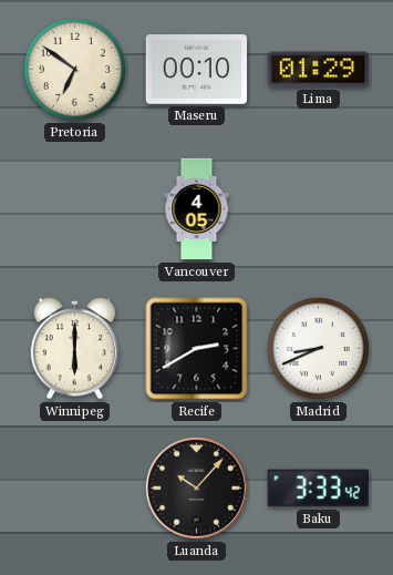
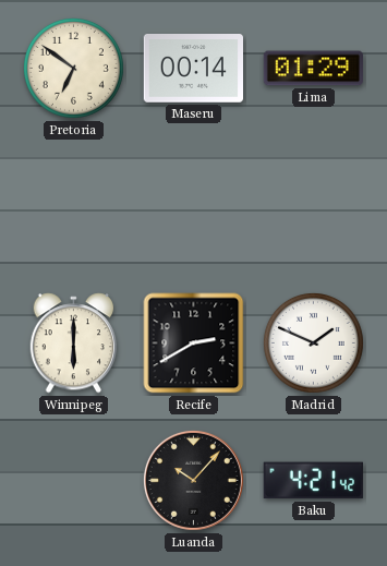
Maseru: 00:10 -> 00:14
Vancouver: 4:05 -> none
Madrid: 8:41 -> 1:49
Baku: 3:33 -> 4:21
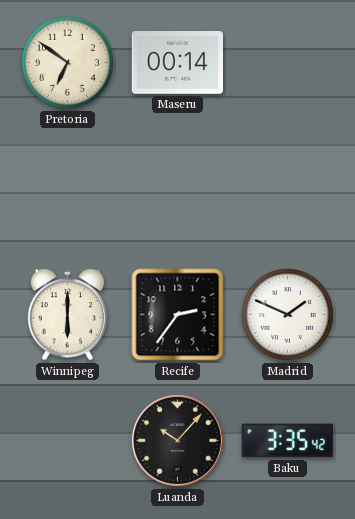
Lima: 01:29 -> none
Recife: 2:40 -> 2:36
Baku: 4:21 -> 3:35
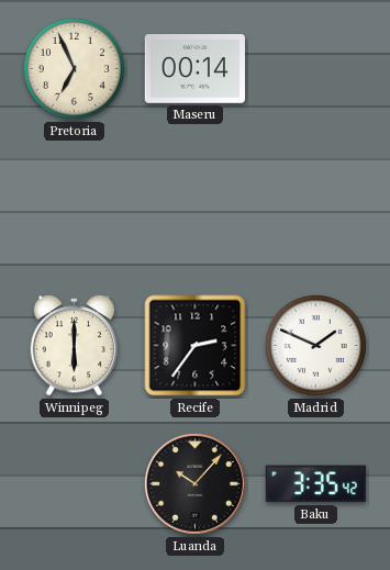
Pretoria: 6:51 -> 6:56
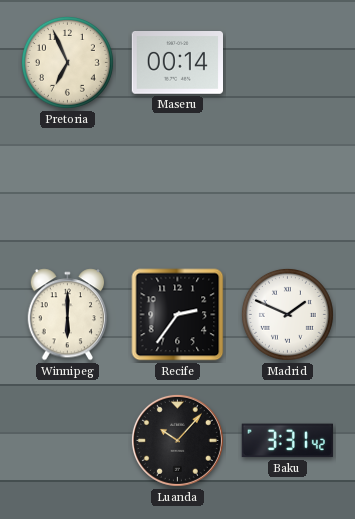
Baku: 3:35 -> 3:31
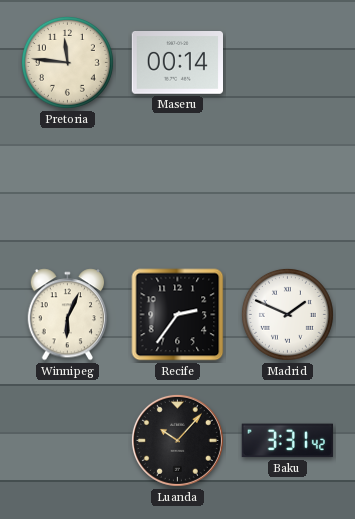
Pretoria: 6:56 -> 11:46
Winnipeg: 6:00 -> 6:04
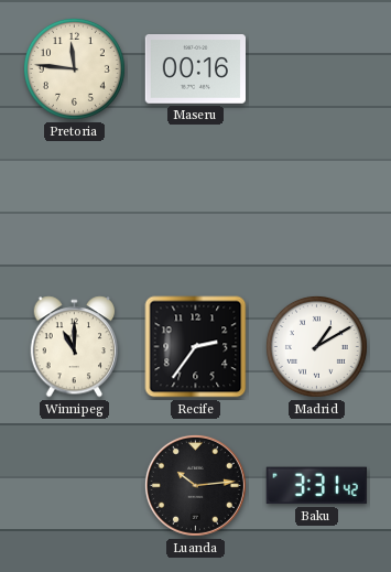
Maseru: 00:14 -> 00:16
Winnipeg: 6:04 -> 11:00
Madrid: 1:49 -> 1:10
Luanda: 10:07 -> 10:14
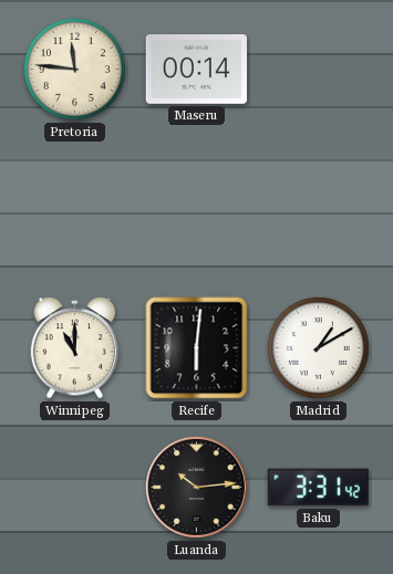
Maseru: 00:16 -> 00:14
Recife: 2:36 -> 6:01
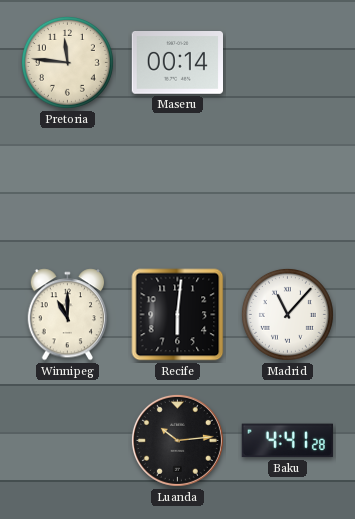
Madrid: 1:10 -> 11:07
Baku: 3:31 -> 4:41
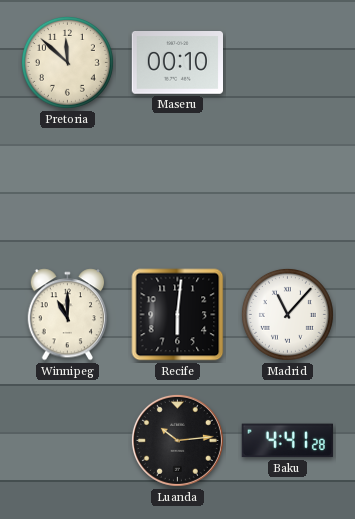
Pretoria: 11:46 -> 11:52
Maseru: 00:14 -> 00:10
